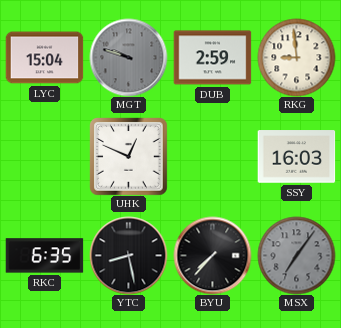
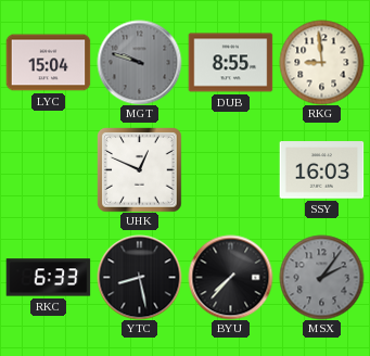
DUB: 2:59 -> 8:55
RKC: 6:35 -> 6:33
MSX: 7:06 -> 2:06
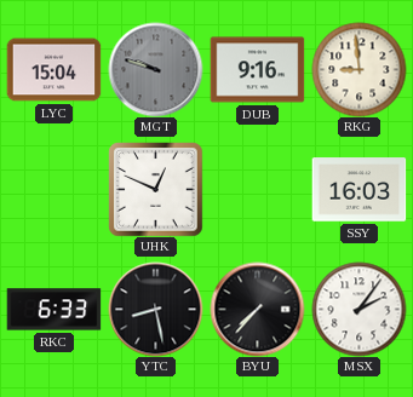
DUB: 8:55 -> 9:16
MSX dial: grey -> white
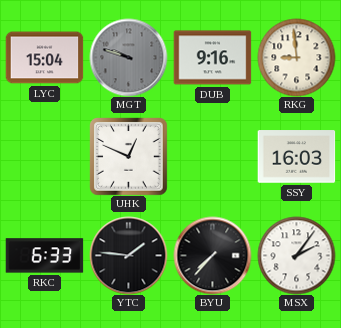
YTC: 8:28 -> 1:46
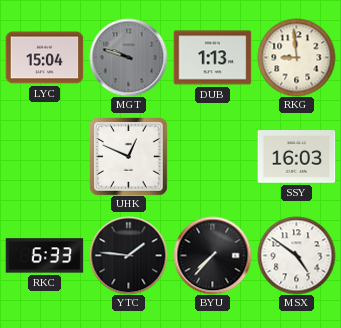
DUB: 9:16 -> 1:13
MSX: 2:06 -> 4:51
